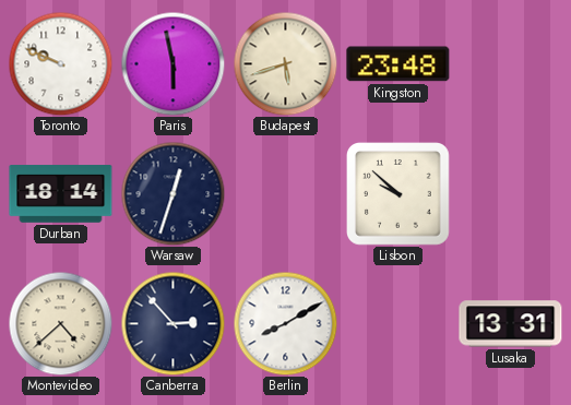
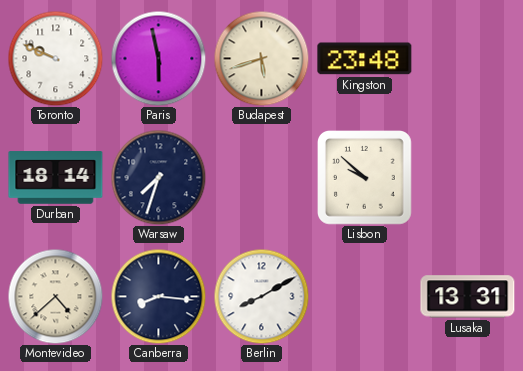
Warsaw: 12:33 -> 7:33
Canberra: 2:53 -> 8:16
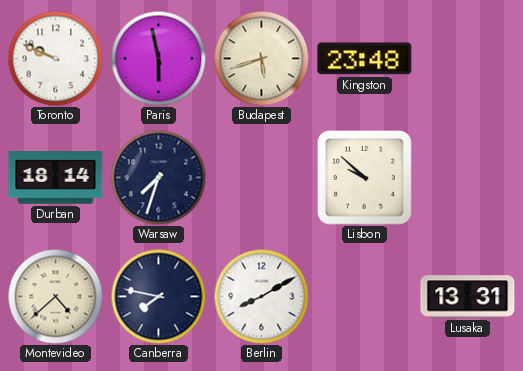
Canberra: 8:16 -> 7:47
